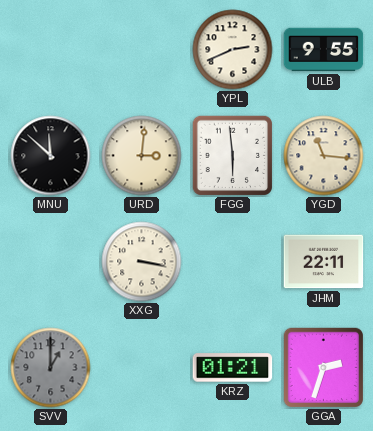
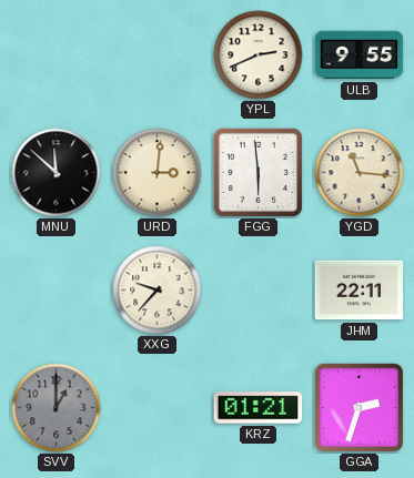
XXG: 3:17 -> 9:37
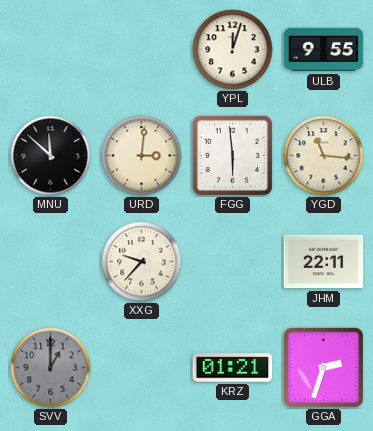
YPL: 2:41 -> 12:03
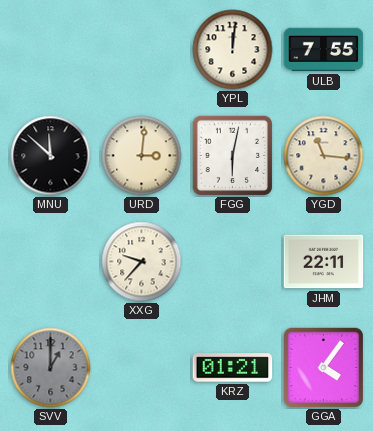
YPL: 12:03 -> 12:01
ULB: 9:55 -> 7:55
FGG: 5:59 -> 6:02
GGA: 2:33 -> 4:06
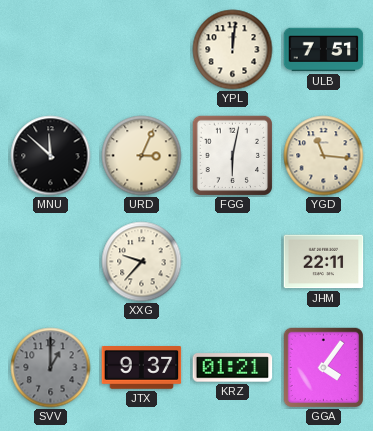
ULB: 7:55 -> 7:51
URD: 3:01 -> 3:04
JTX: none -> 9:37
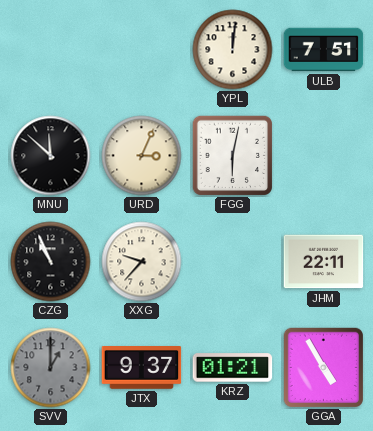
YGD: 11:16 -> none
CZG: none -> 10:56
GGA: 4:06 -> 4:55
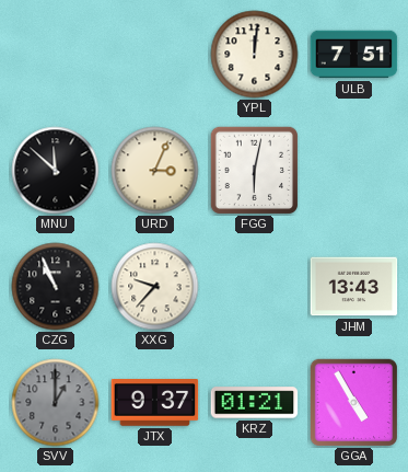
JHM: 22:11 -> 13:43
